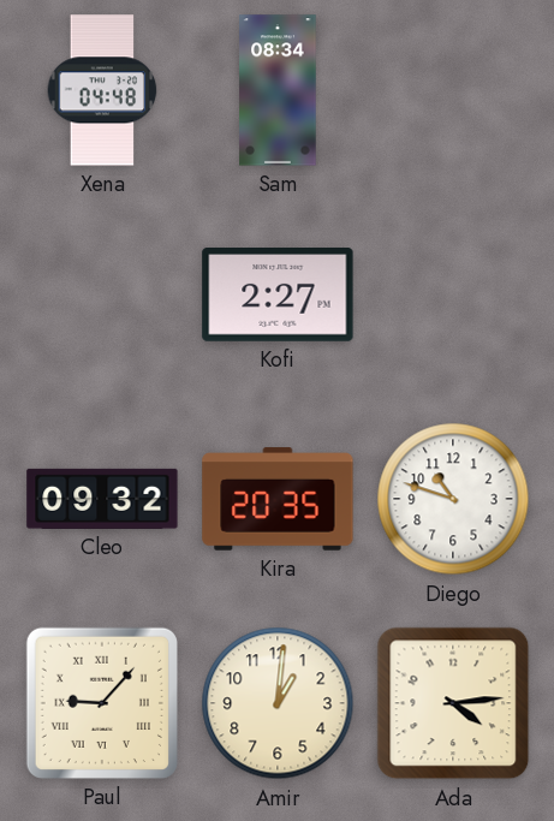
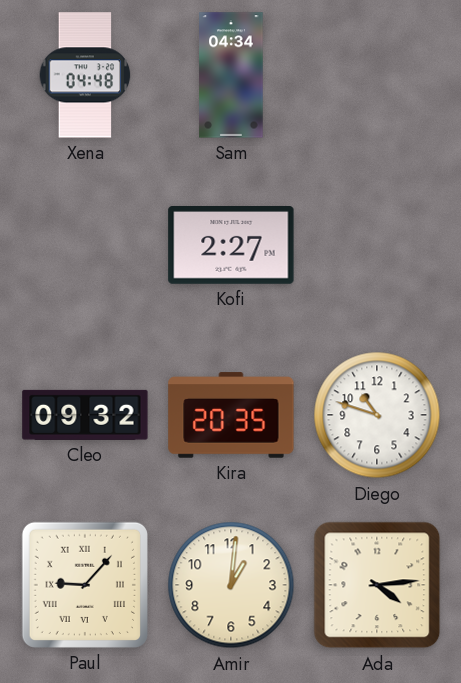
Sam: 08:34 -> 04:34
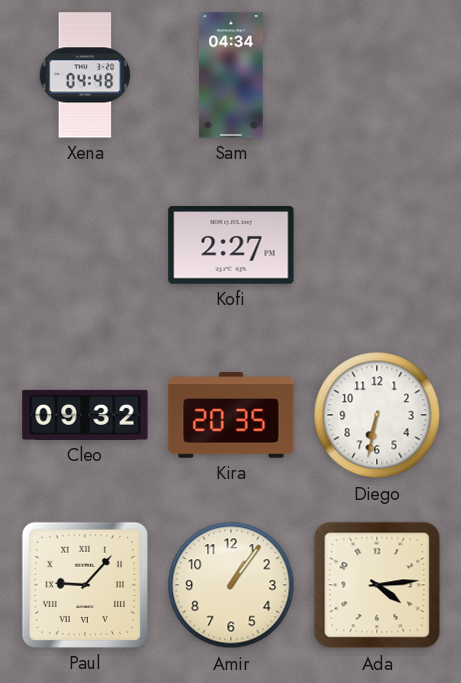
Diego: 10:48 -> 6:32
Amir: 1:01 -> 1:06
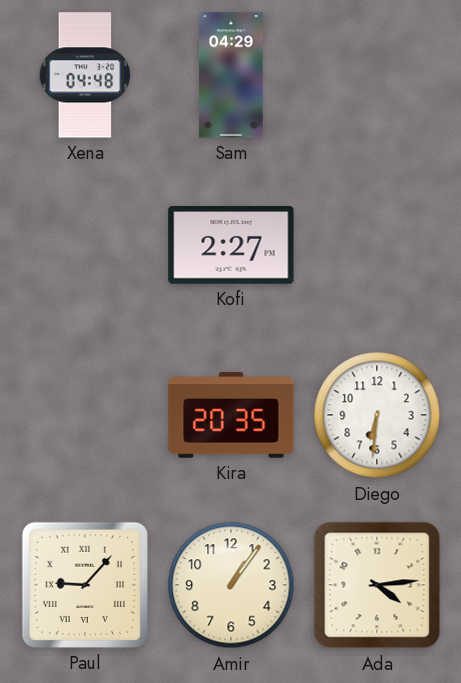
Sam: 04:34 -> 04:29
Cleo: 09:32 -> none
Diego: 6:32 -> 6:31
